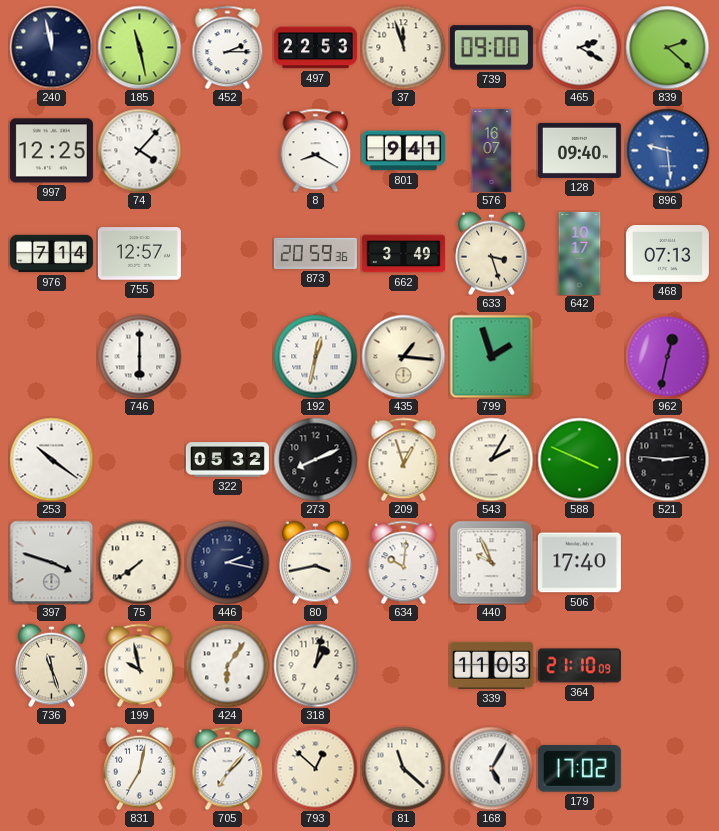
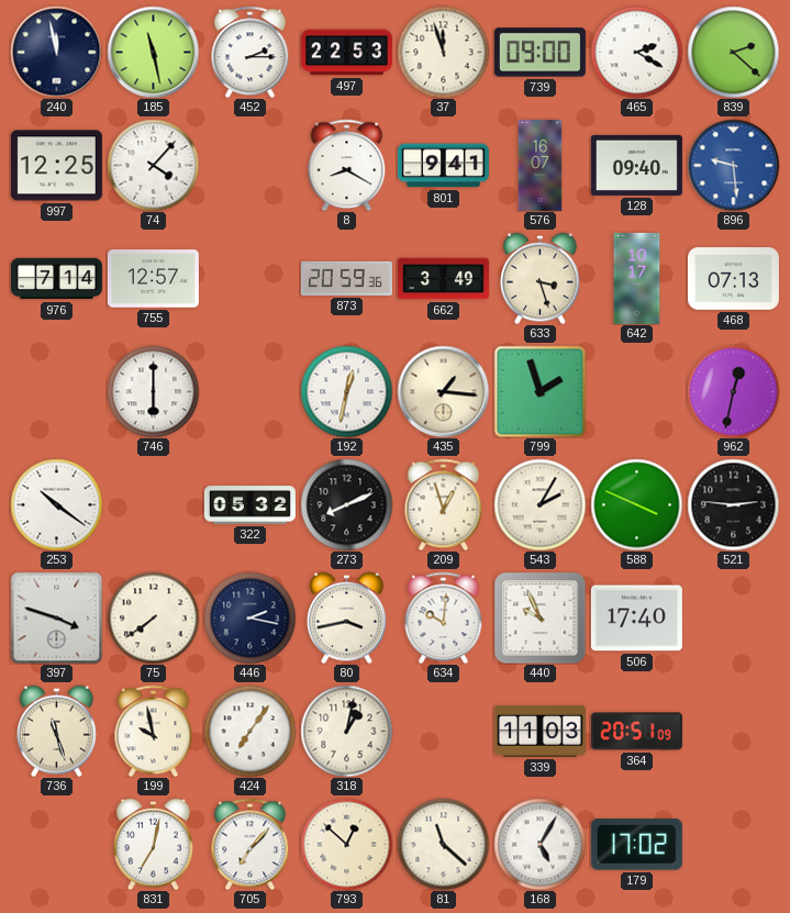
424: 6:06 -> 7:06
364: 21:10 -> 20:51
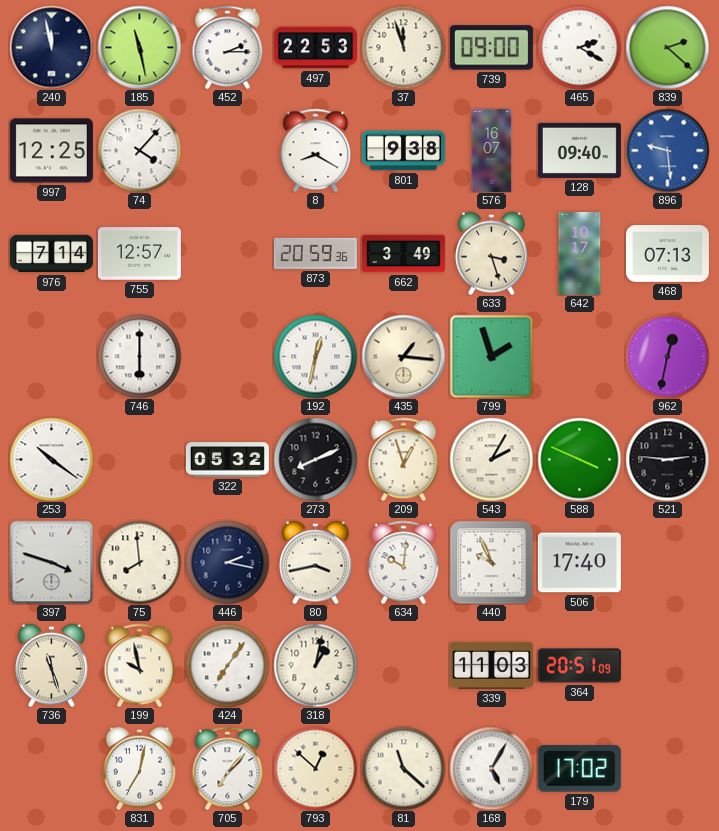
801: 9:41 -> 9:38
75: 7:39 -> 7:59
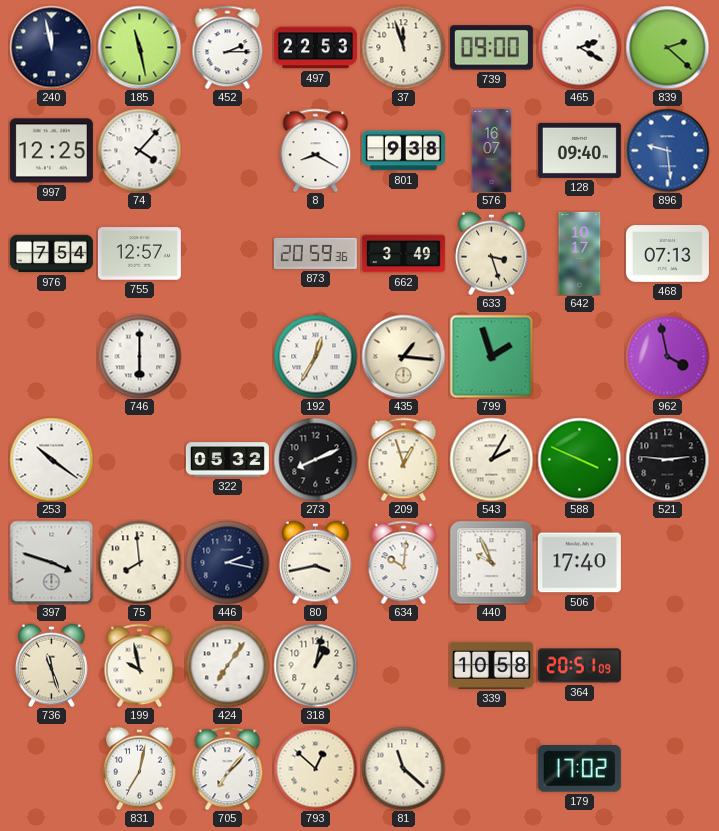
976: 7:14 -> 7:54
192: 12:32 -> 12:35
962: 12:32 -> 3:58
339: 11:03 -> 10:58
168: 5:05 -> none
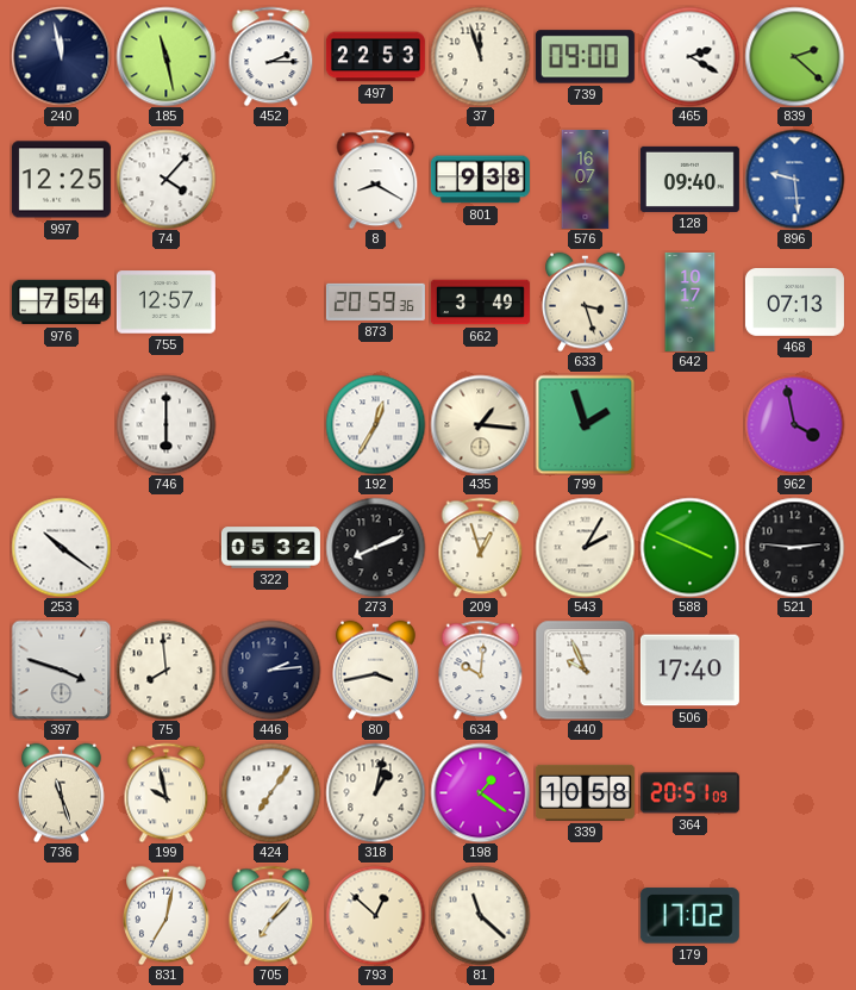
446: 2:17 -> 2:14
198: none -> 1:21
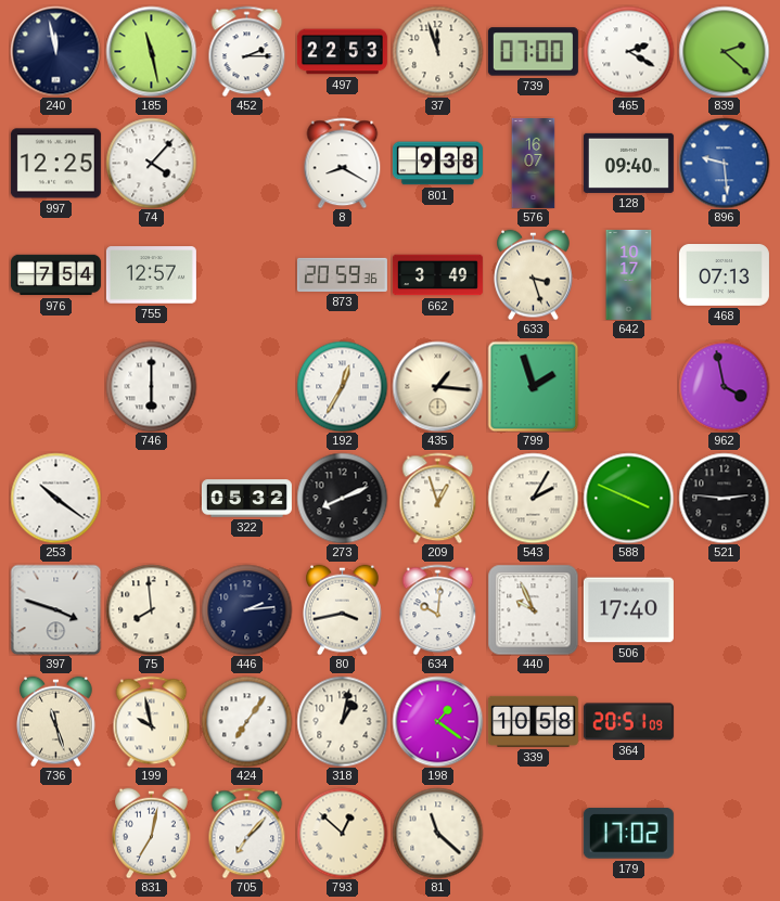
739: 09:00 -> 07:00
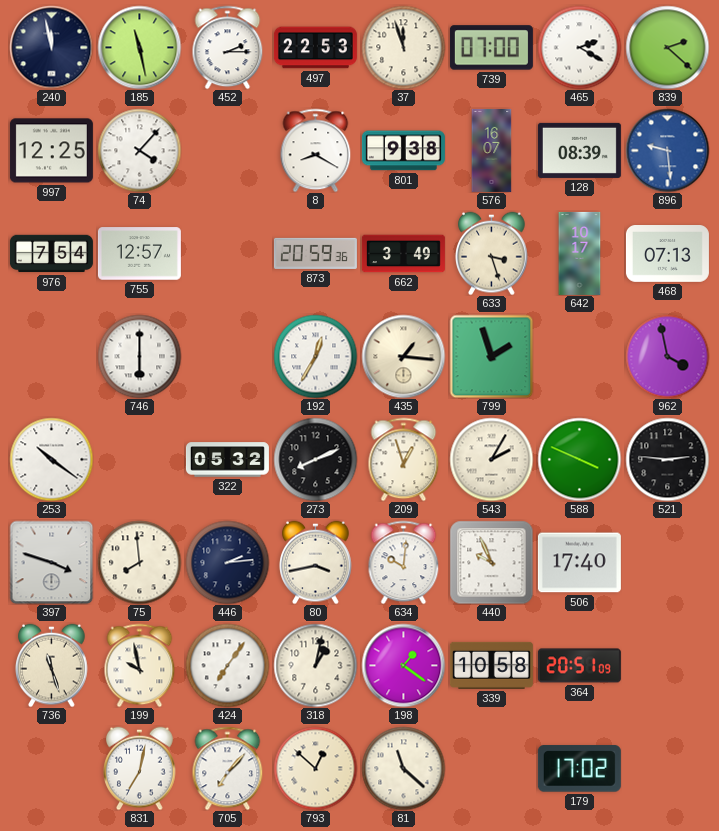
128: 09:40 -> 08:39
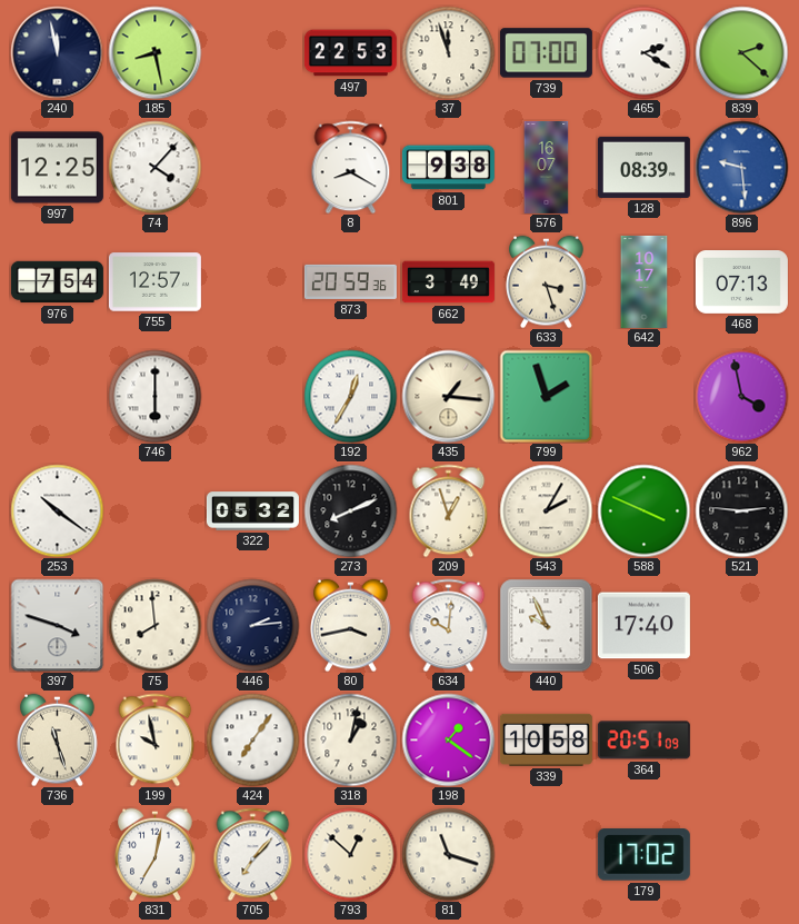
185: 11:28 -> 8:28
452: 2:15 -> none
81: 11:22 -> 11:18
